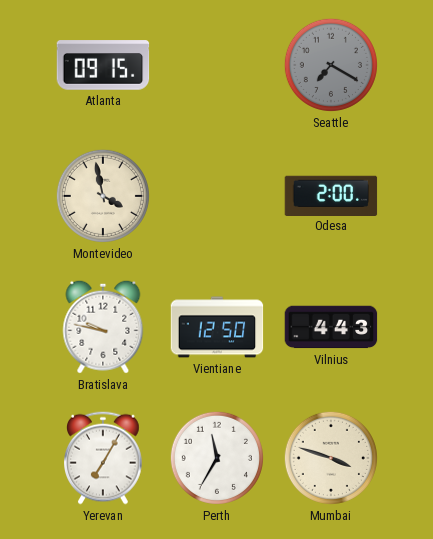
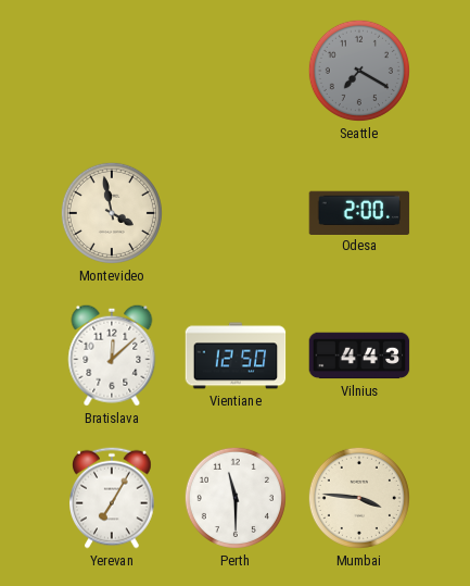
Atlanta: 09:15 -> none
Bratislava: 9:47 -> 12:08
Perth: 11:35 -> 11:30
Mumbai: 3:48 -> 3:46
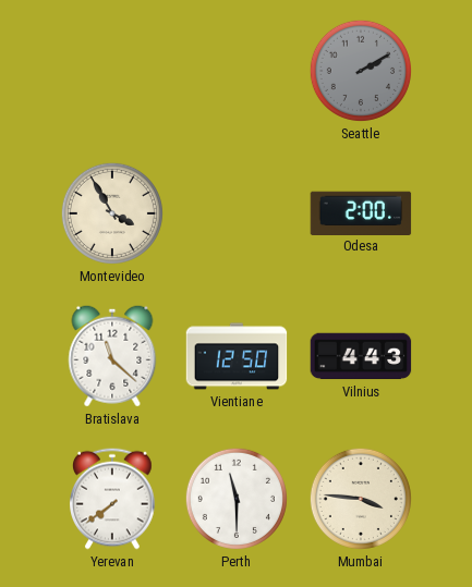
Seattle: 7:20 -> 2:10
Montevideo: 3:58 -> 3:55
Bratislava: 12:08 -> 11:22
Yerevan: 7:05 -> 7:39
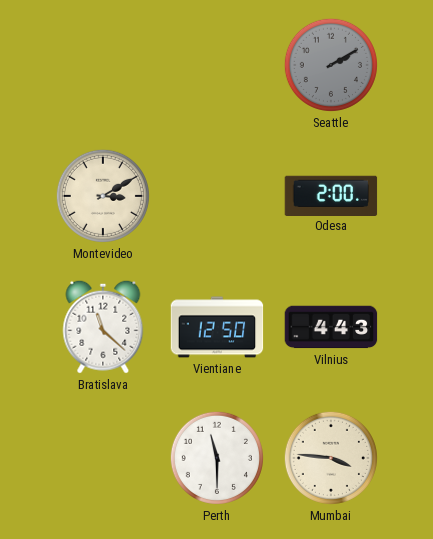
Montevideo: 3:55 -> 3:10
Yerevan: 7:39 -> none
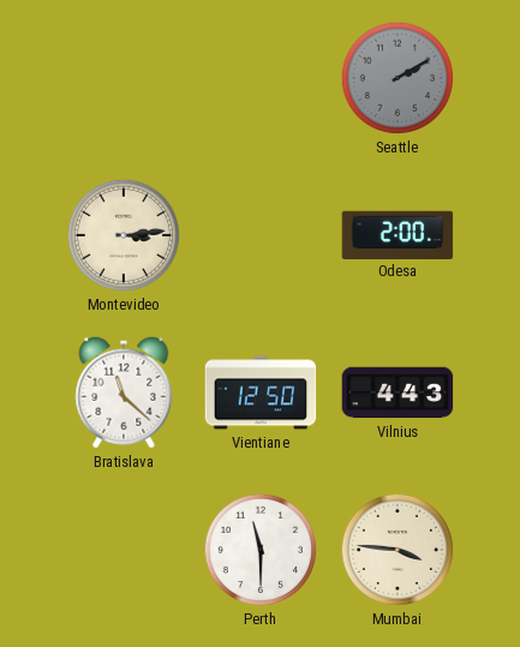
Montevideo: 3:10 -> 3:14
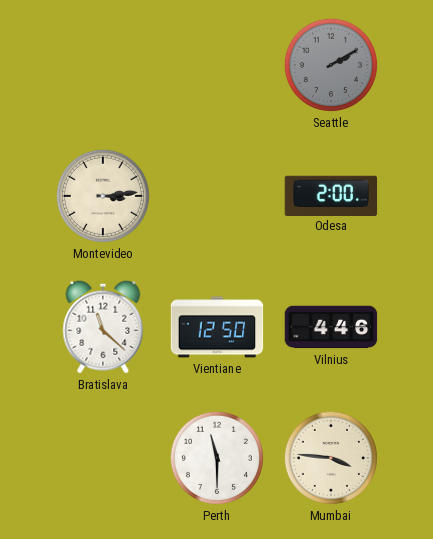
Vilnius: 4:43 -> 4:46
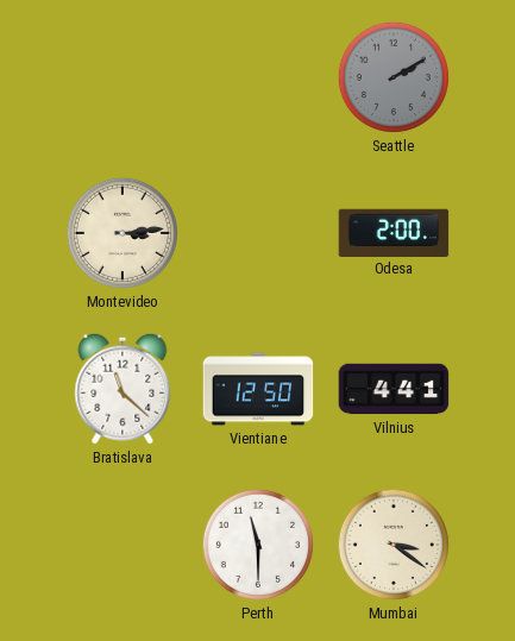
Vilnius: 4:46 -> 4:41
Mumbai: 3:46 -> 3:21
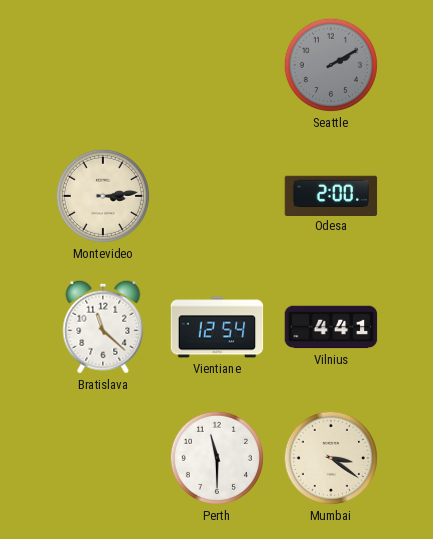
Vientiane: 12:50 -> 12:54
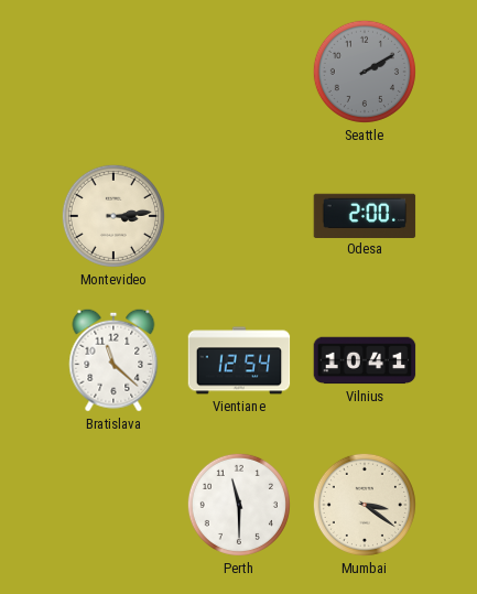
Vilnius: 4:41 -> 10:41
